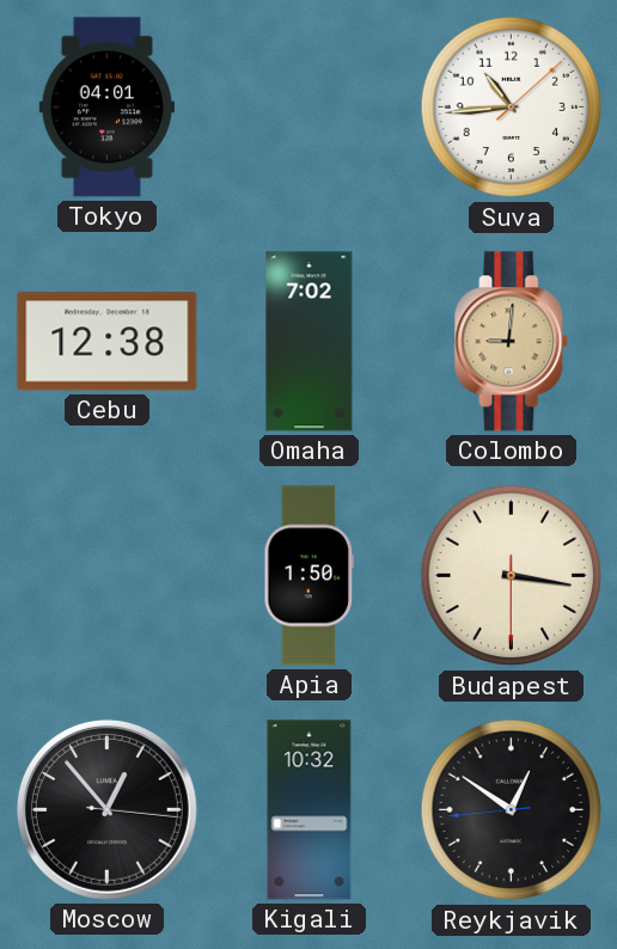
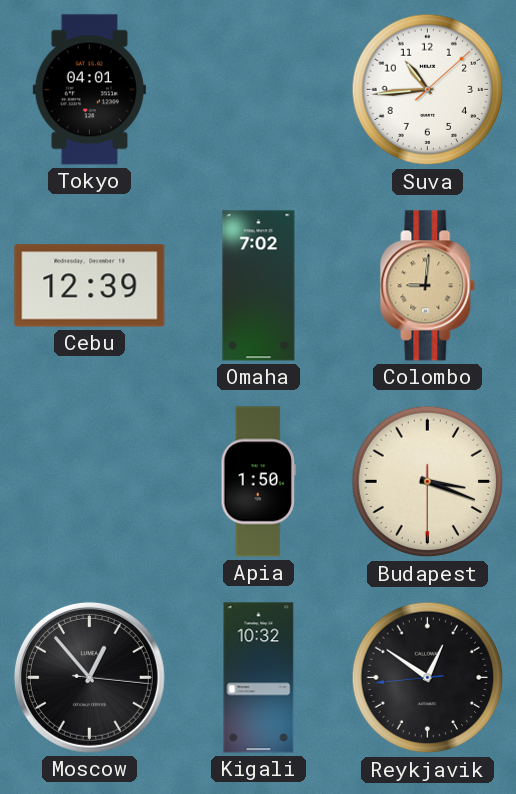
Cebu: 12:38 -> 12:39
Budapest: 3:16 -> 3:18
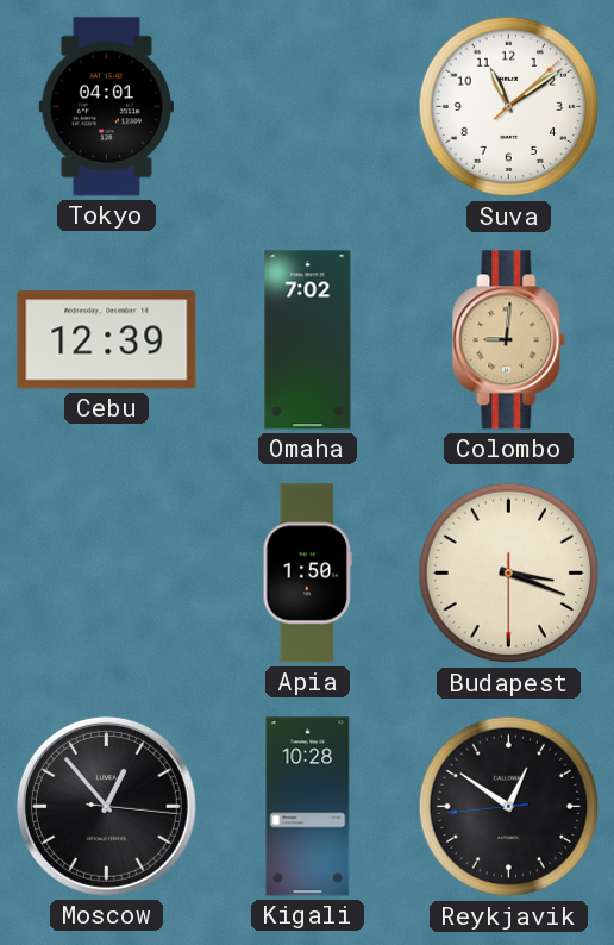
Suva: 10:44 -> 11:09
Kigali: 10:32 -> 10:28
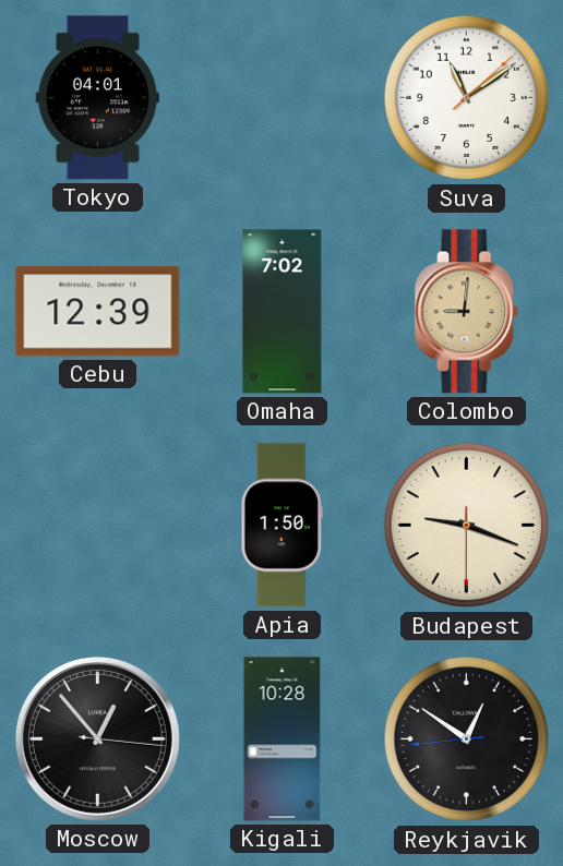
Budapest: 3:18 -> 9:18
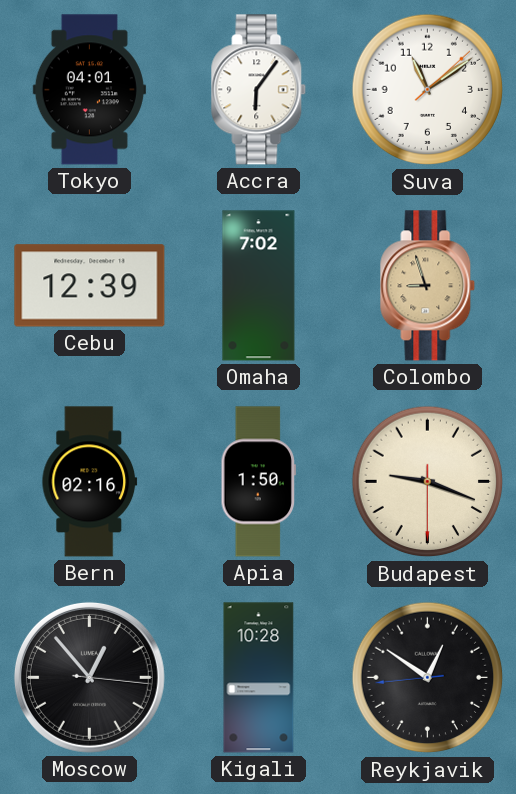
Accra: none -> 6:06
Colombo: 9:01 -> 8:57
Bern: none -> 02:16
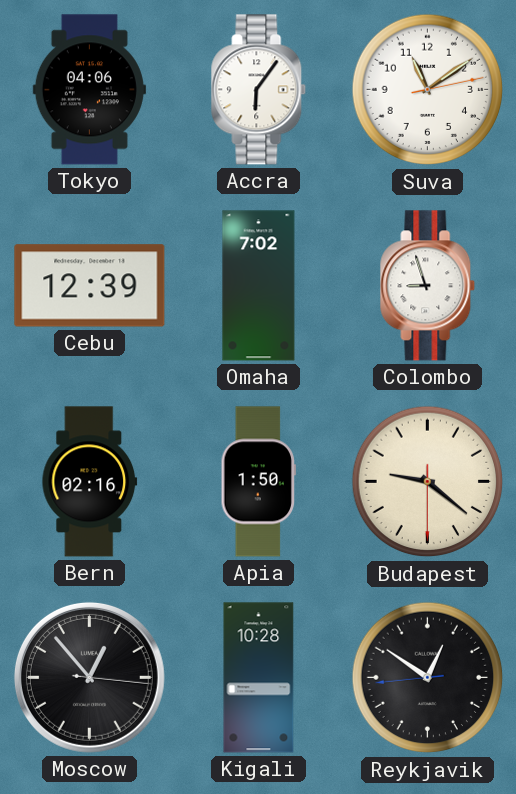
Tokyo: 04:01 -> 04:06
Suva: 11:09:08 -> 11:09:13
Colombo dial: champagne -> white
Budapest: 9:18 -> 9:21
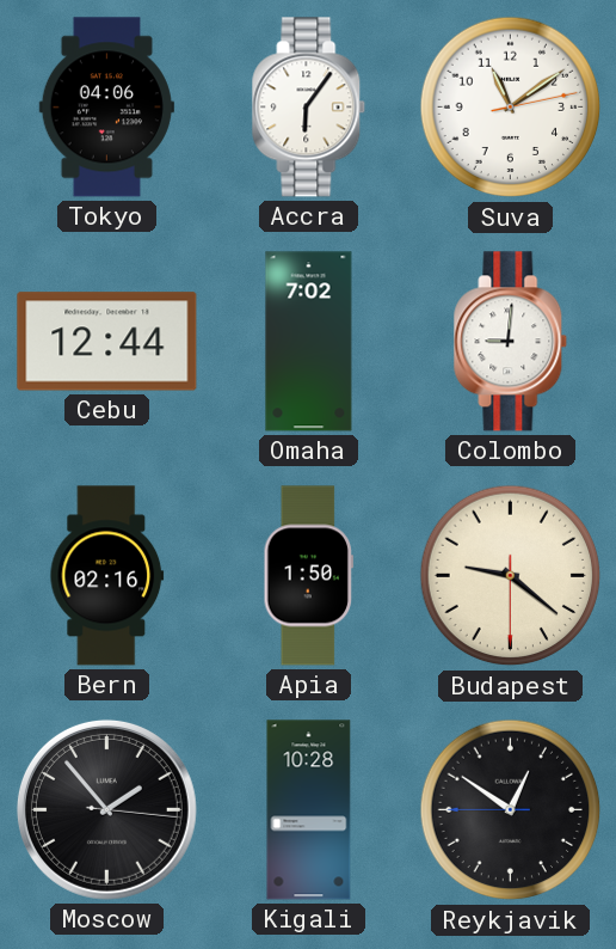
Cebu: 12:39 -> 12:44
Colombo: 8:57 -> 9:01
Moscow: 12:53 -> 1:53
Reykjavik: 12:50:44 -> 12:50:45
